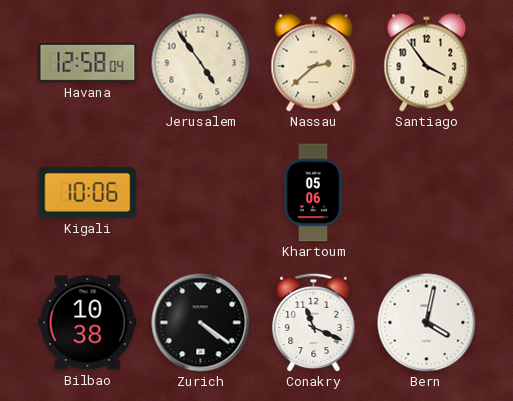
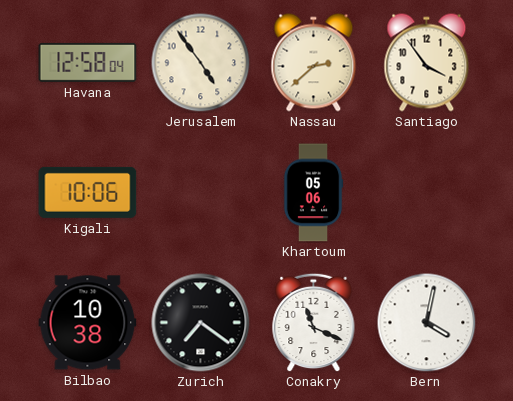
Zurich: 4:21 -> 7:21
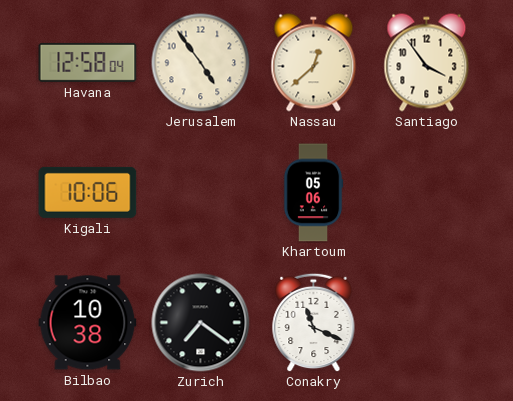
Nassau: 2:38 -> 12:38
Bern: 4:02 -> none
